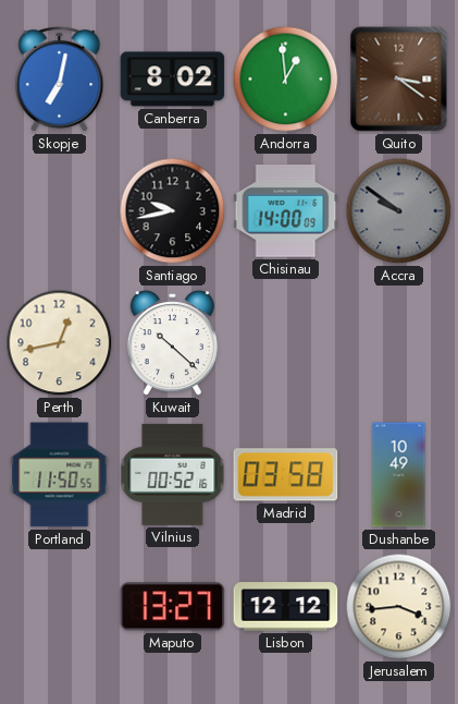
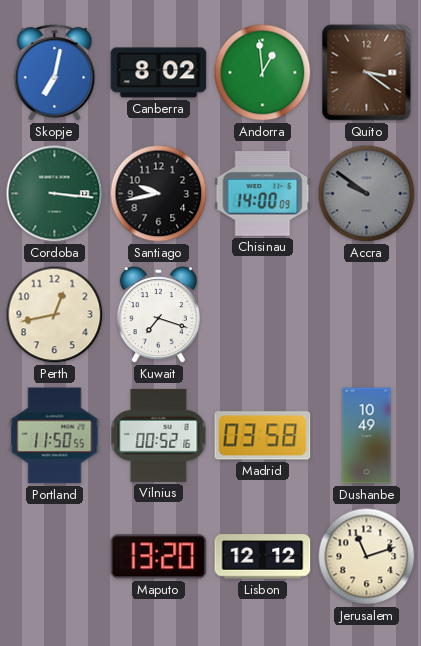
Cordoba: none -> 3:16
Kuwait: 10:22 -> 7:18
Maputo: 13:27 -> 13:20
Jerusalem: 3:44 -> 11:12
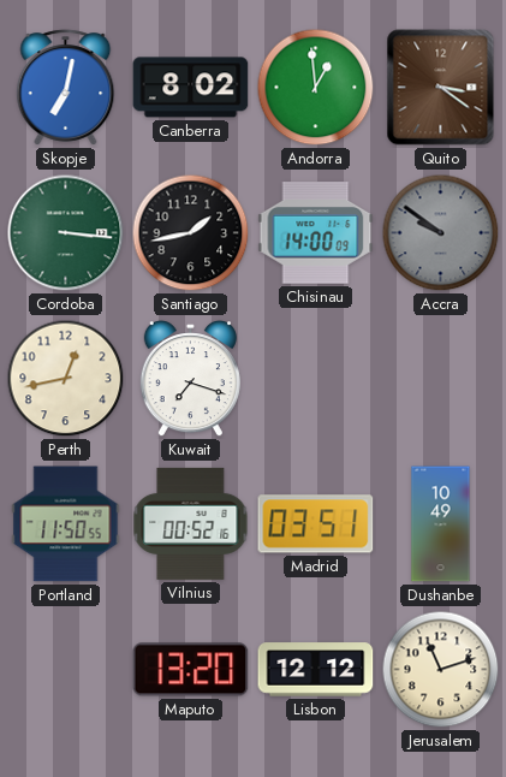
Santiago: 9:43 -> 1:43
Madrid: 03:58 -> 03:51
